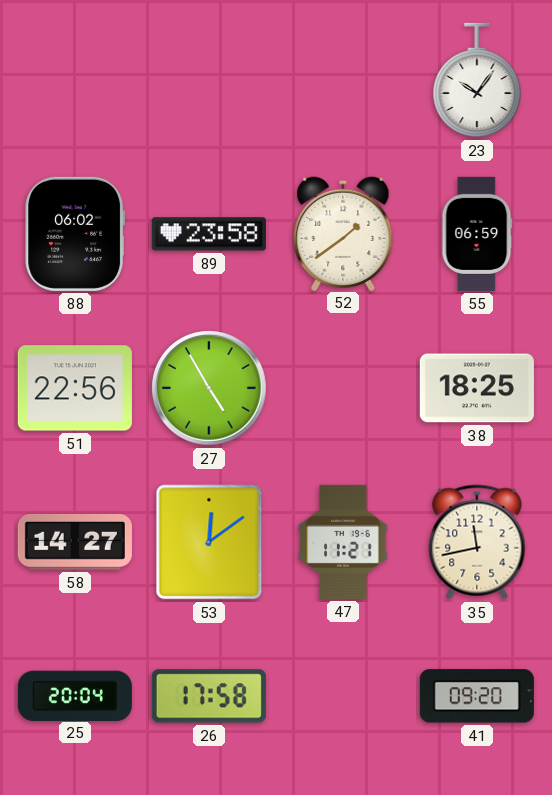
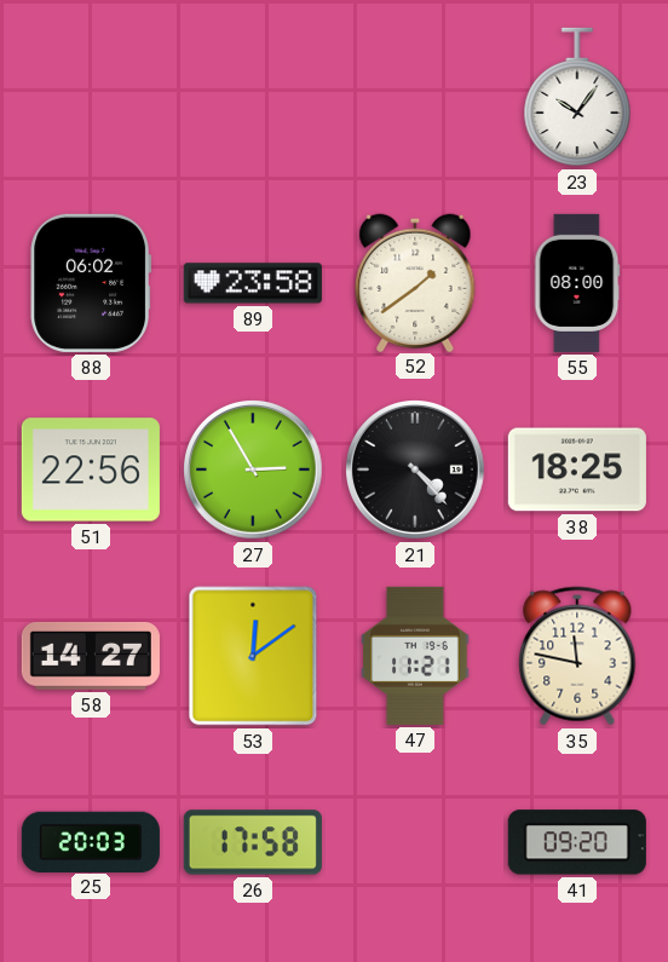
55: 06:59 -> 08:00
27: 4:55 -> 2:55
21: none -> 4:23
35: 11:43 -> 11:47
25: 20:04 -> 20:03
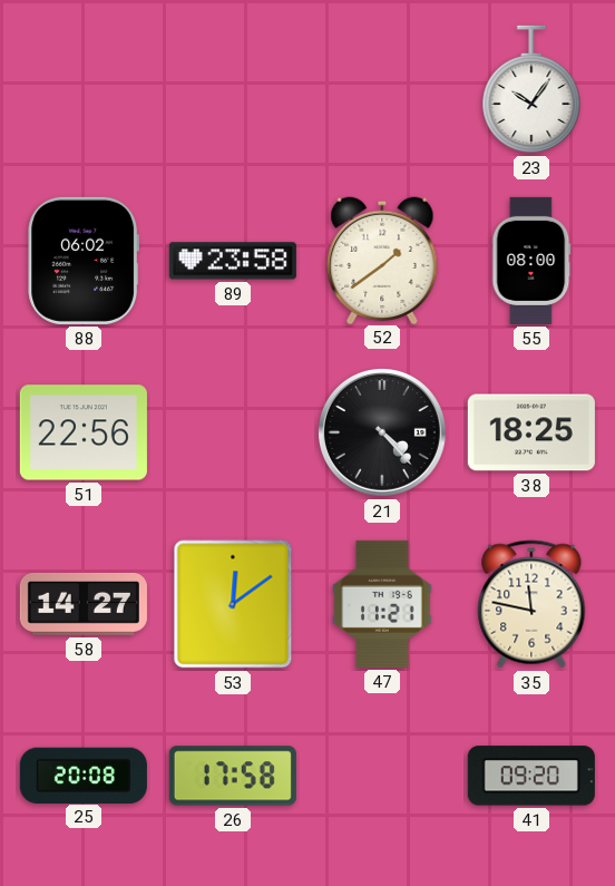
27: 2:55 -> none
25: 20:03 -> 20:08
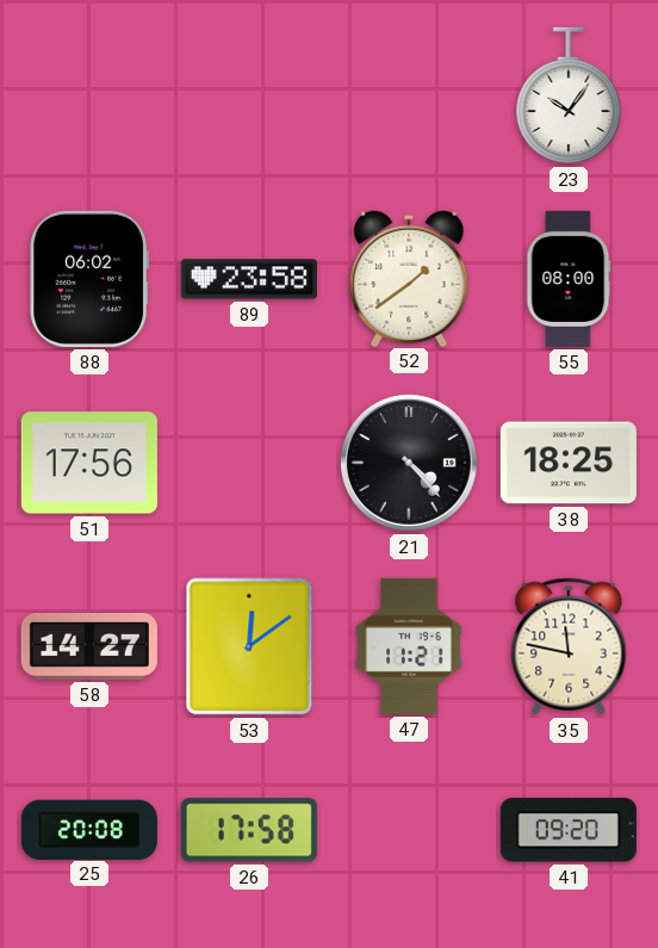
51: 22:56 -> 17:56
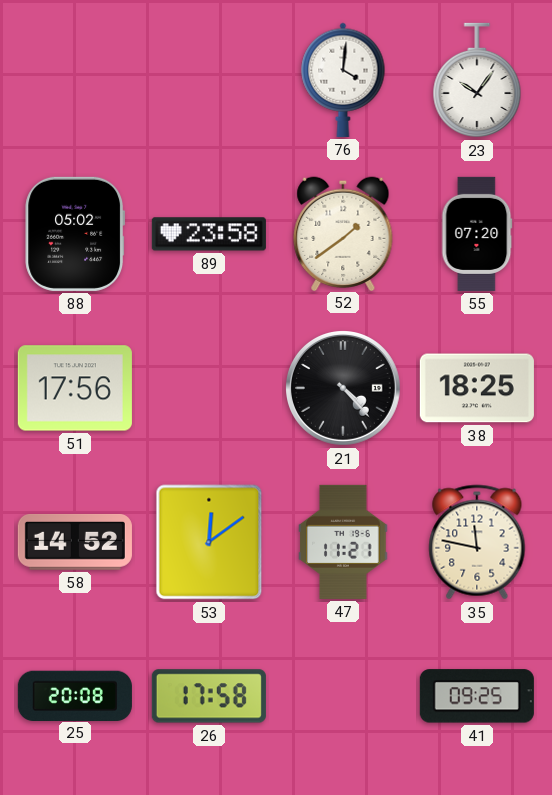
76: none -> 4:01
88: 06:02 -> 05:02
55: 08:00 -> 07:20
58: 14:27 -> 14:52
41: 09:20 -> 09:25
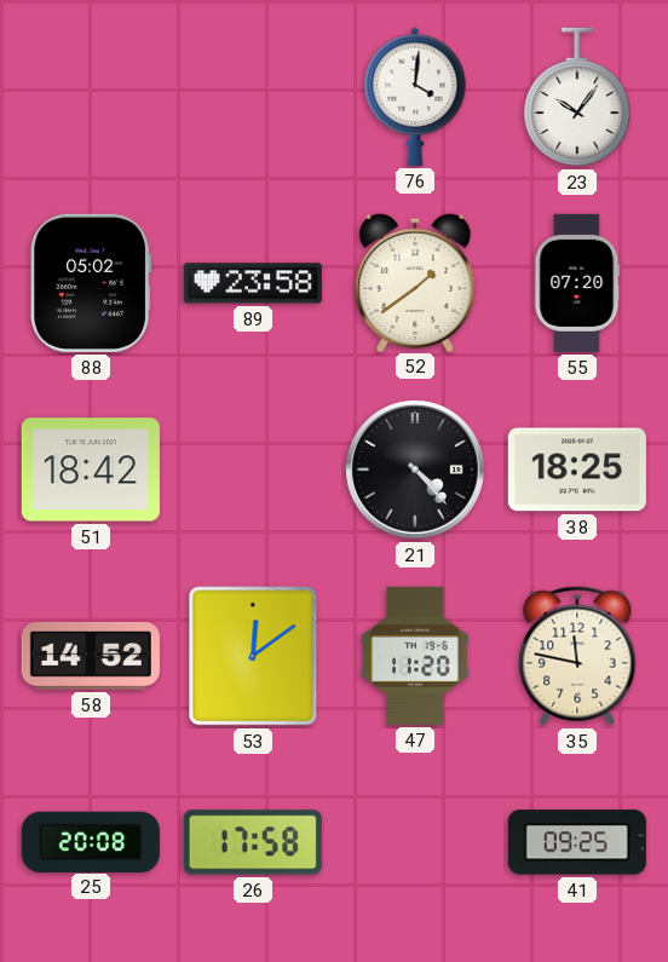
51: 17:56 -> 18:42
47: 11:21 -> 11:20
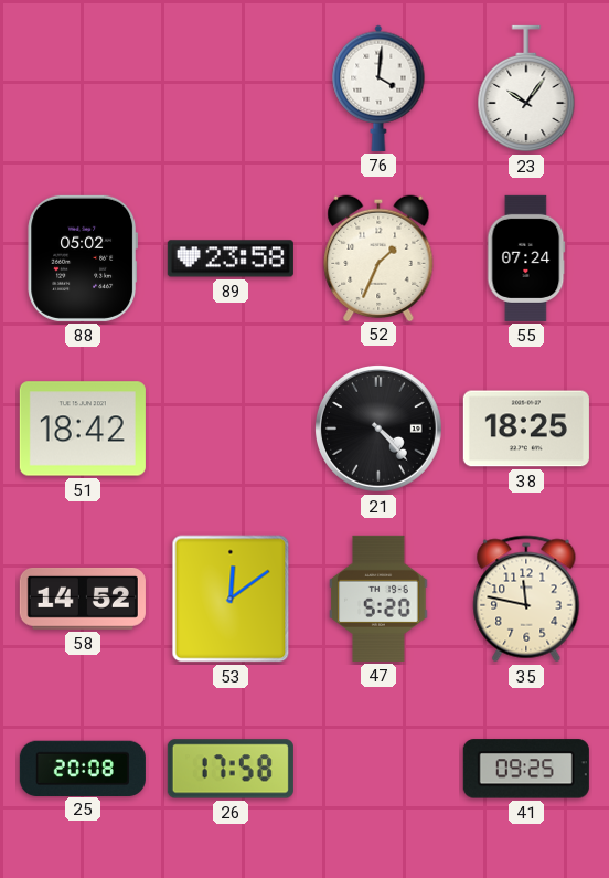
52: 1:39 -> 1:34
55: 07:20 -> 07:24
47: 11:20 -> 5:20
